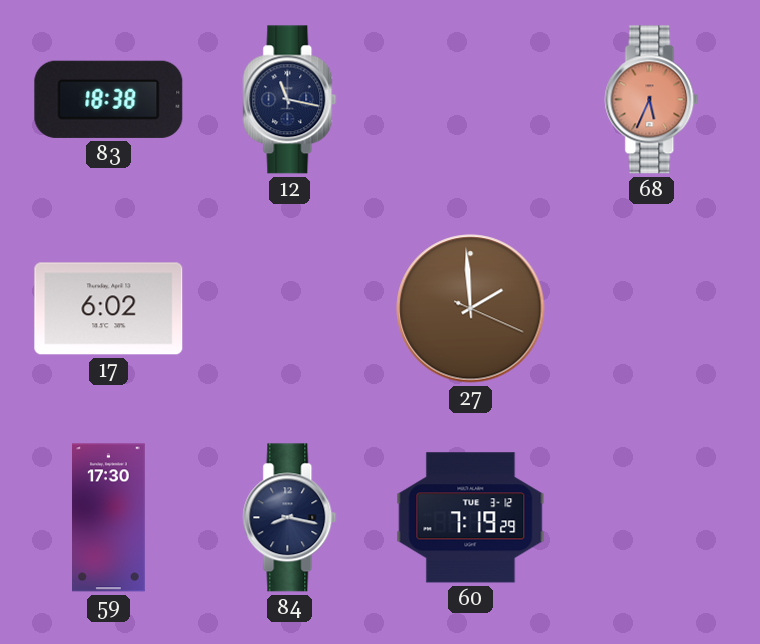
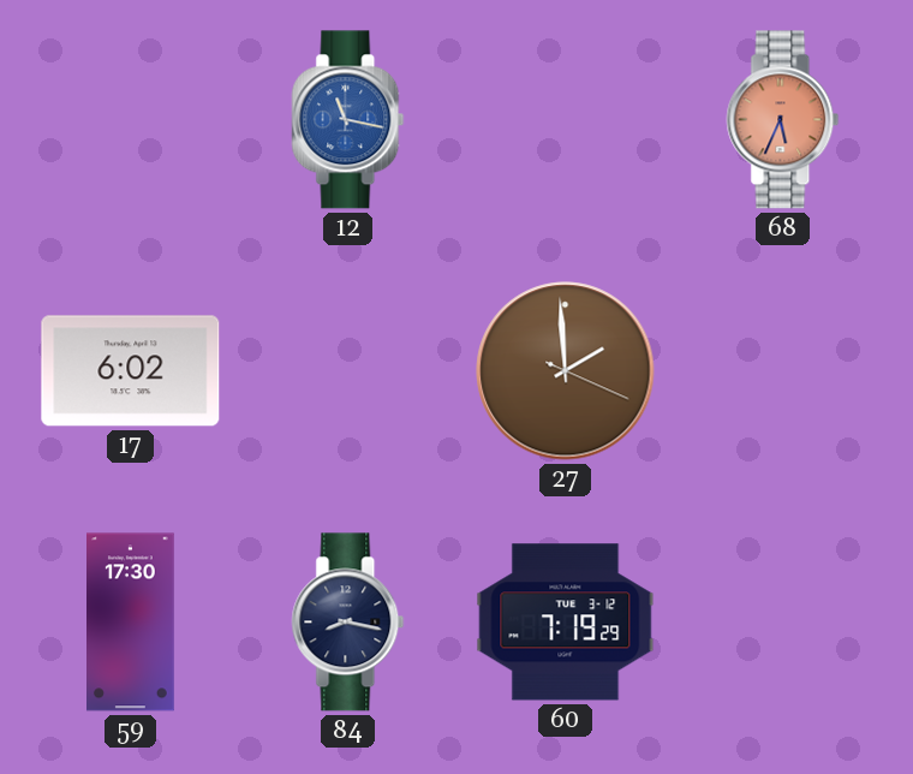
83: 18:38 -> none
12 dial: navy -> blue
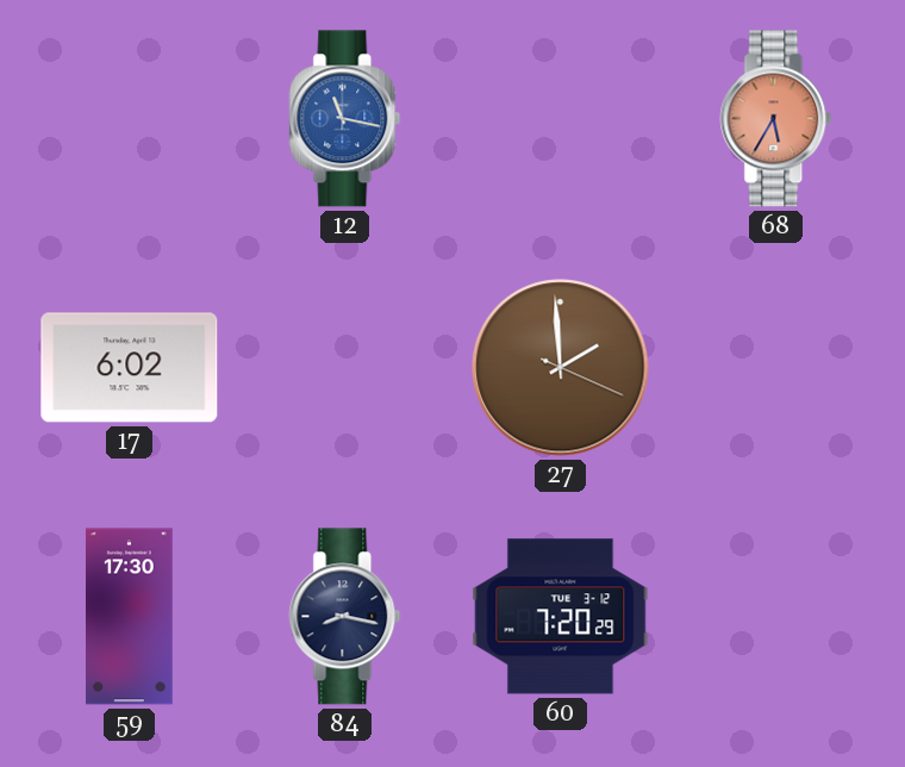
68: 5:34 -> 5:35
60: 7:19 -> 7:20
